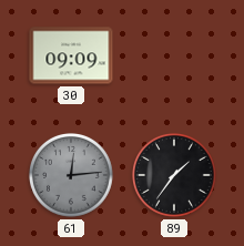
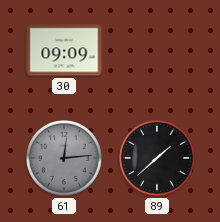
89: 1:36 -> 1:38
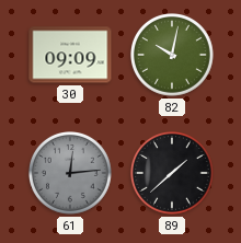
82: none -> 10:02
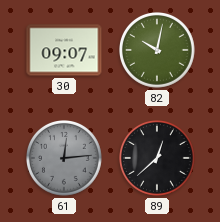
30: 09:09 -> 09:07
89: 1:38 -> 12:38
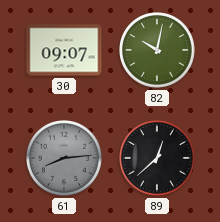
61: 12:14 -> 8:14
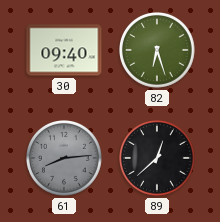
30: 09:07 -> 09:40
82: 10:02 -> 6:27
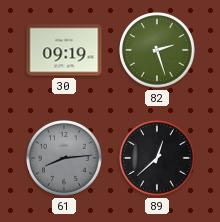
30: 09:40 -> 09:19
82: 6:27 -> 2:27
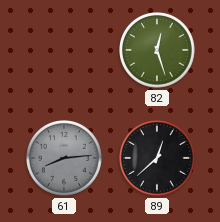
30: 09:19 -> none
82: 2:27 -> 12:27
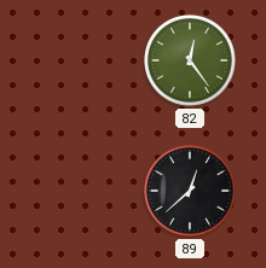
82: 12:27 -> 12:24
61: 8:14 -> none
